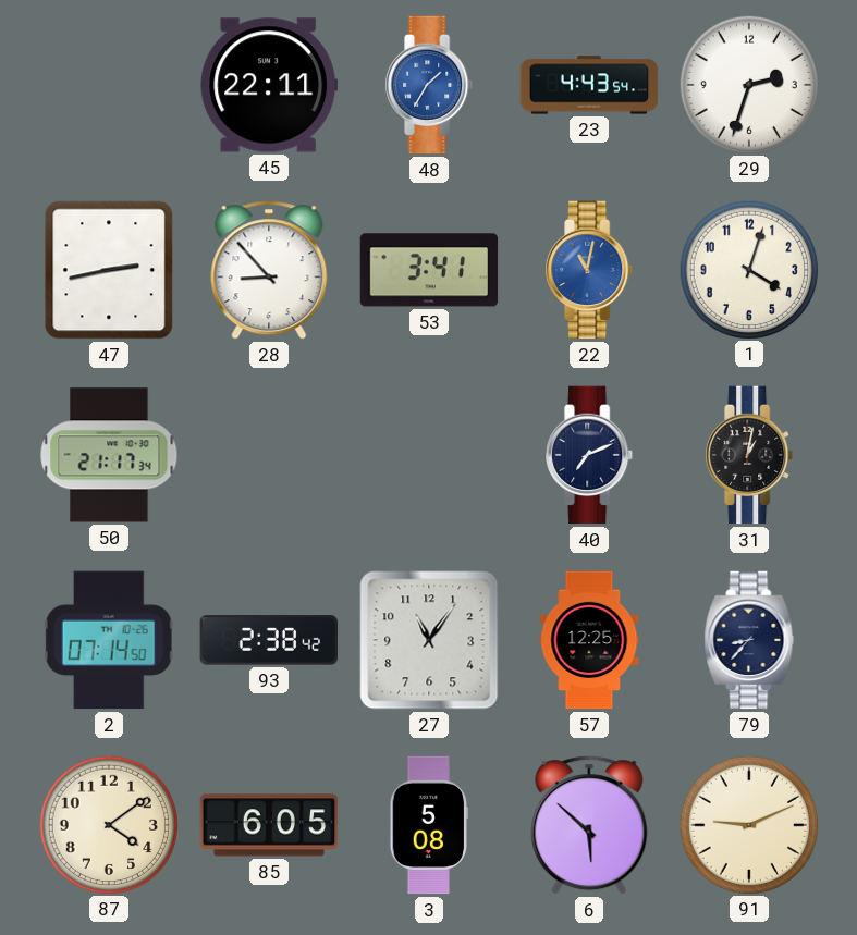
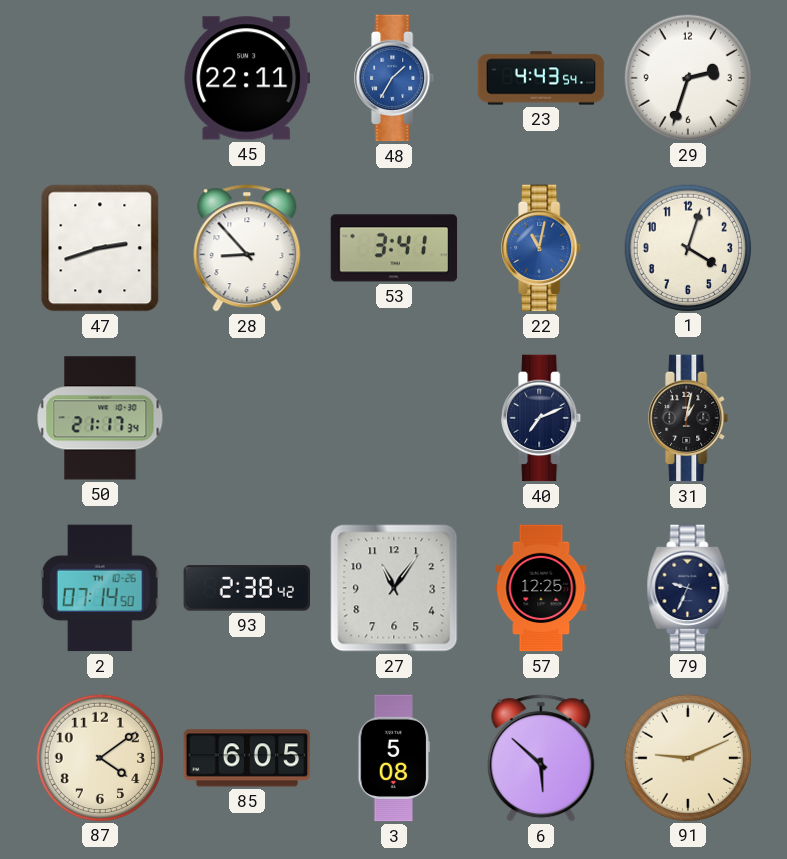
47: 2:43 -> 2:42
79: 8:37 -> 9:34
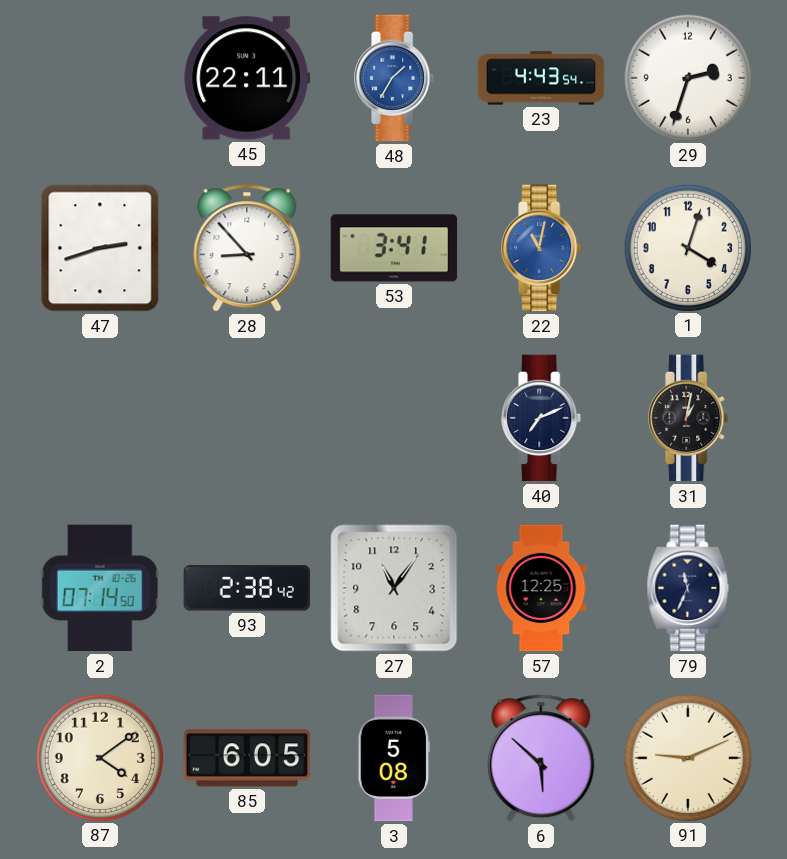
50: 21:17 -> none
79: 9:34 -> 11:34
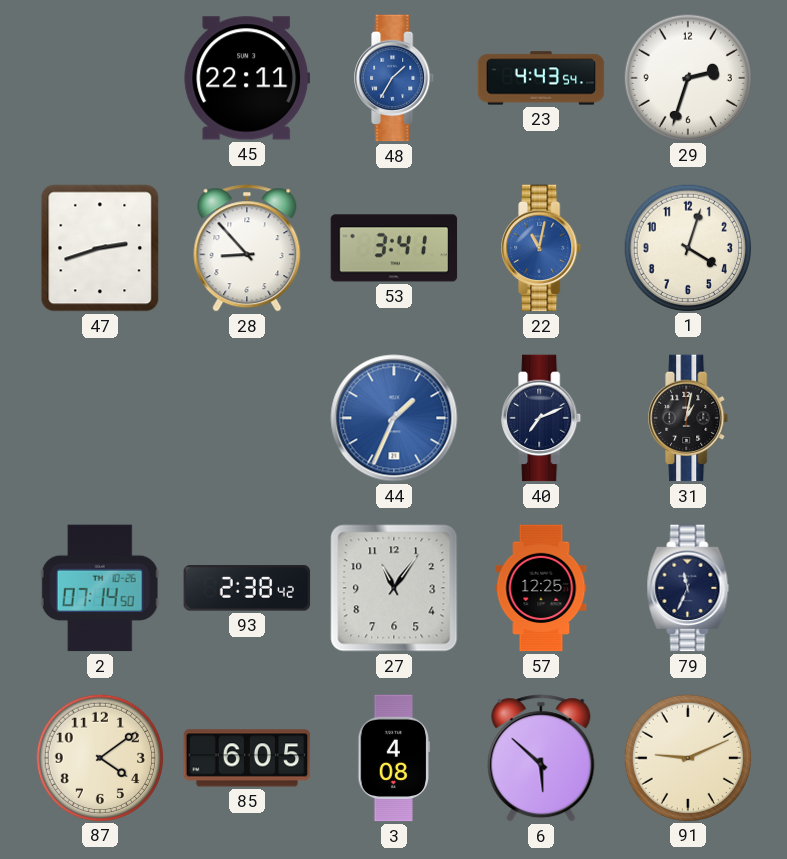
44: none -> 1:34
3: 5:08 -> 4:08
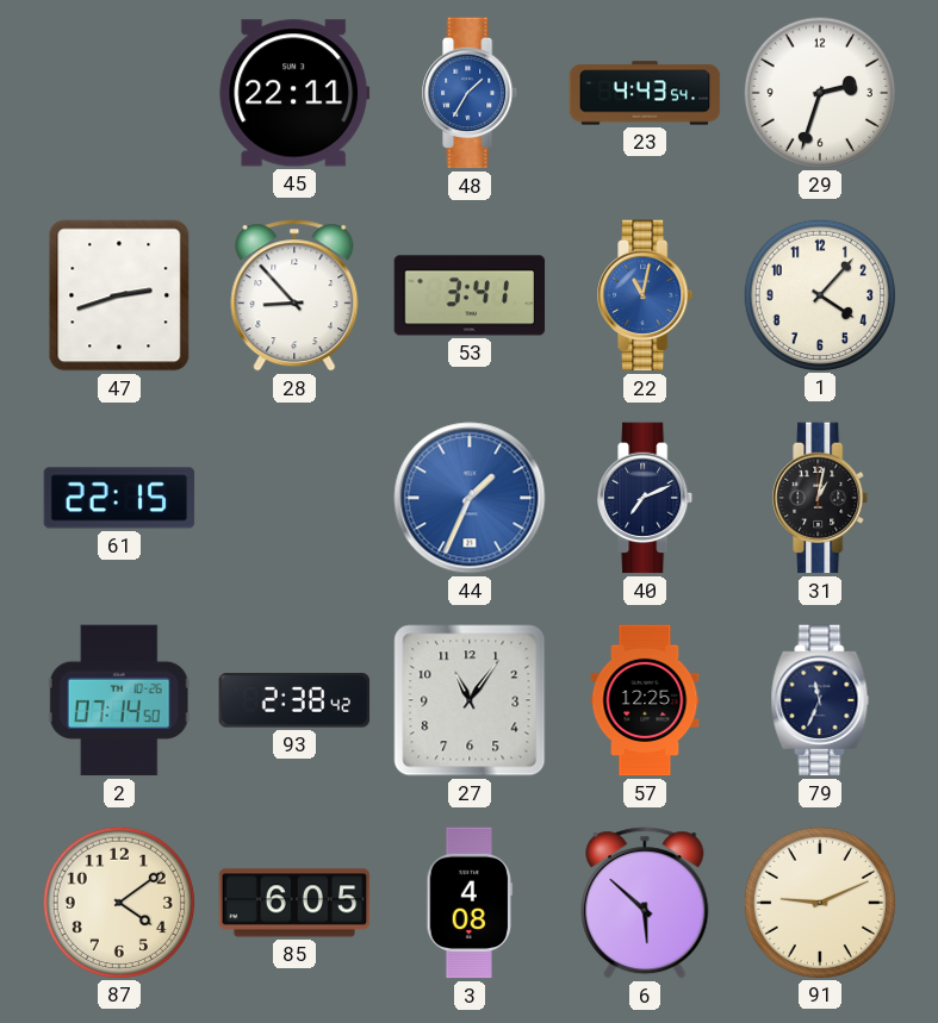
1: 4:03 -> 4:07
61: none -> 22:15
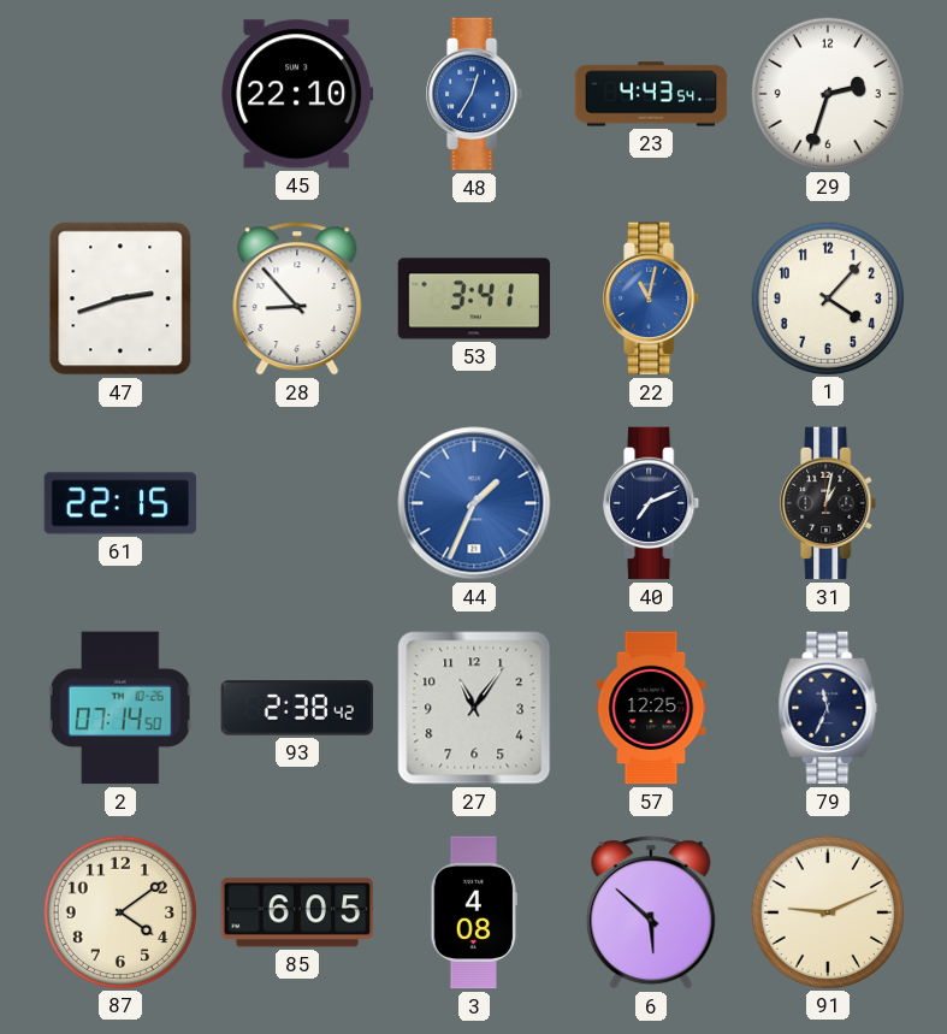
45: 22:11 -> 22:10
48: 1:35 -> 12:35
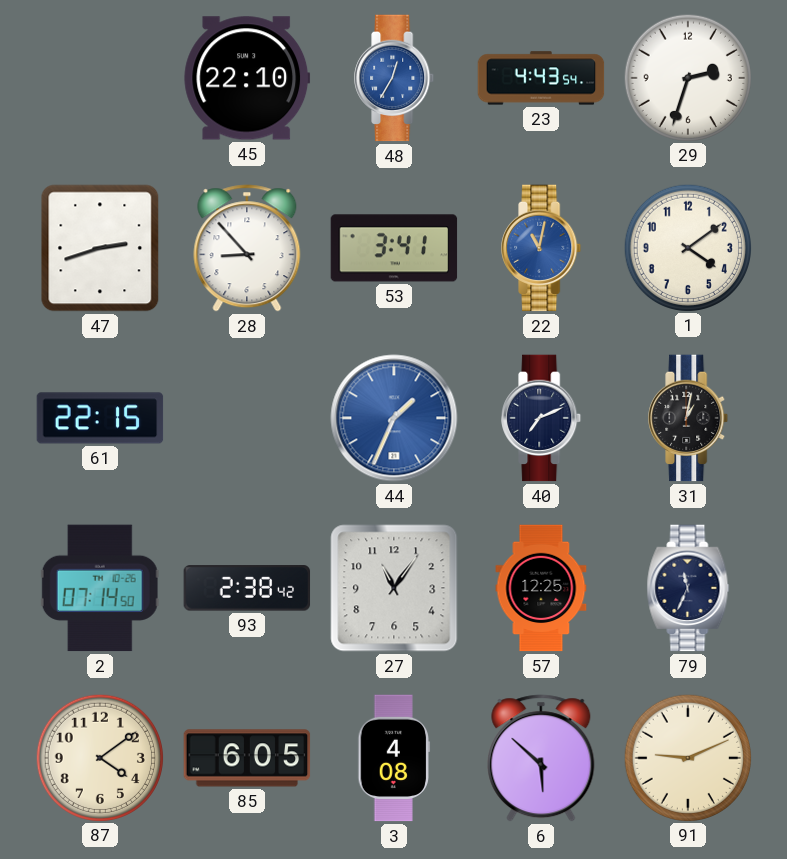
1: 4:07 -> 4:09
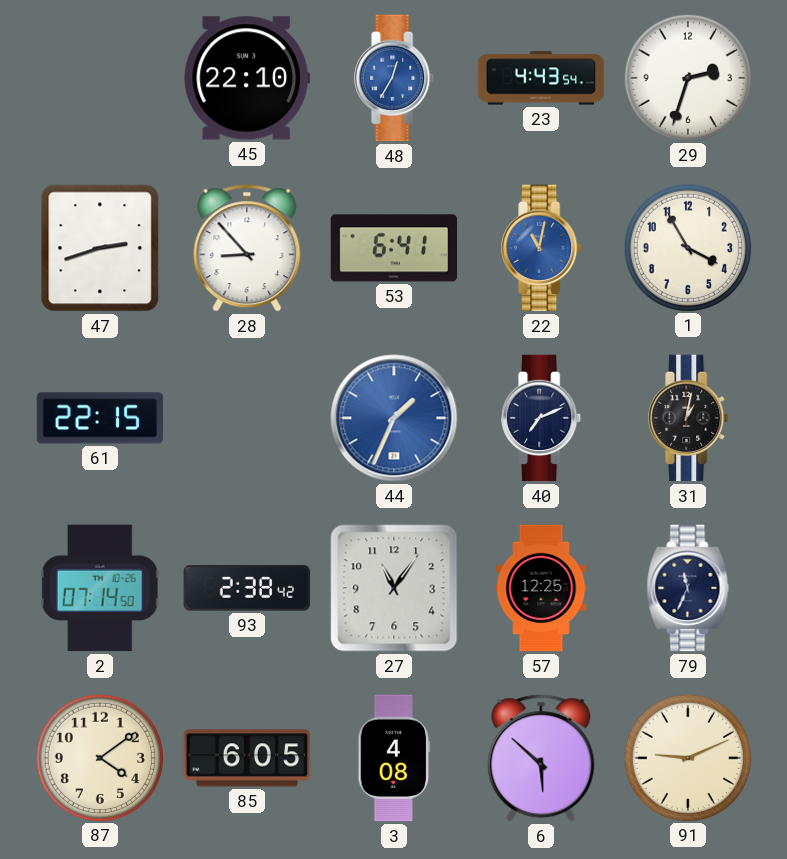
53: 3:41 -> 6:41
1: 4:09 -> 3:55
